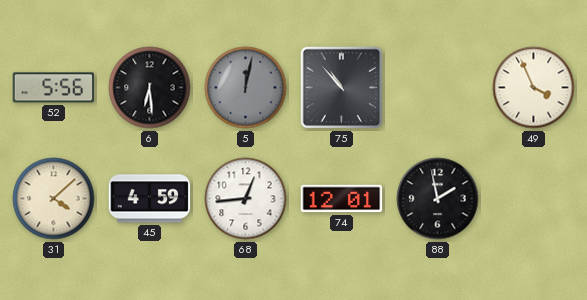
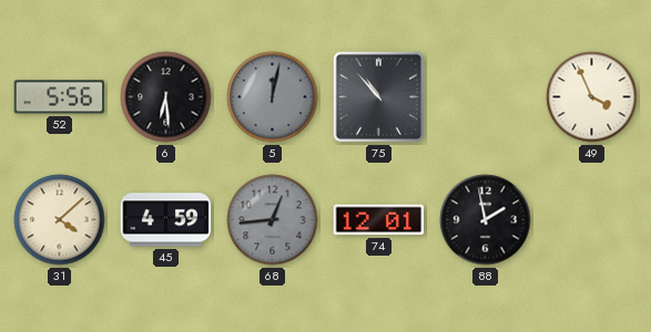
68 dial: white -> grey
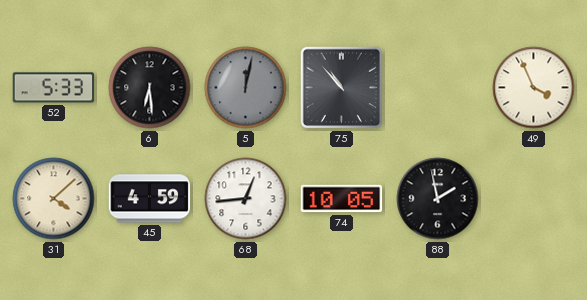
52: 5:56 -> 5:33
68 dial: grey -> white
74: 12:01 -> 10:05
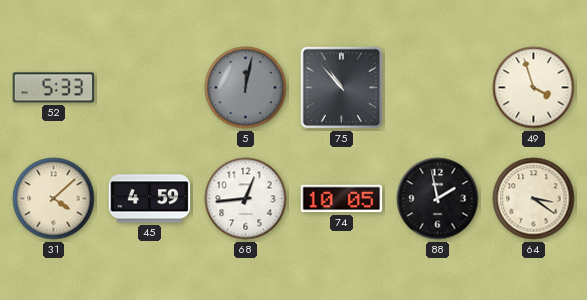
6: 6:29 -> none
49: 3:56 -> 3:57
64: none -> 3:21
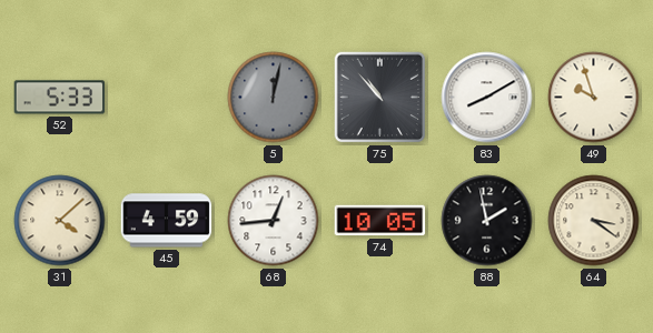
83: none -> 8:10
49: 3:57 -> 9:57
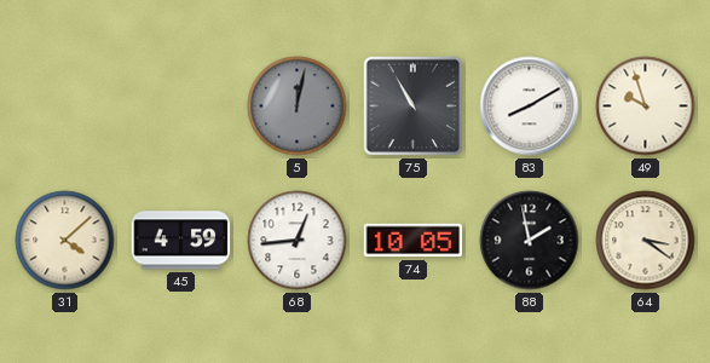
52: 5:33 -> none
75: 10:53 -> 10:55
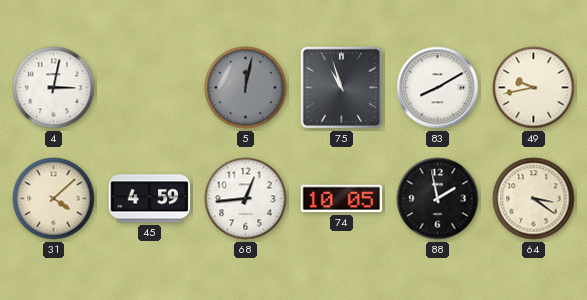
4: none -> 3:02
75: 10:55 -> 10:57
49: 9:57 -> 9:43
